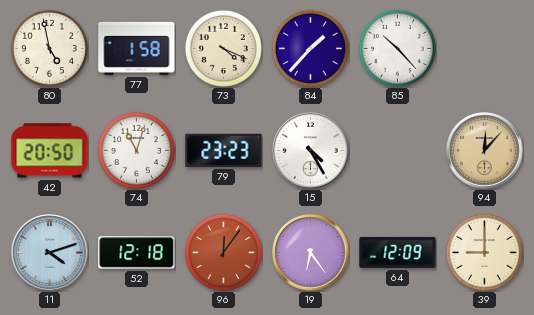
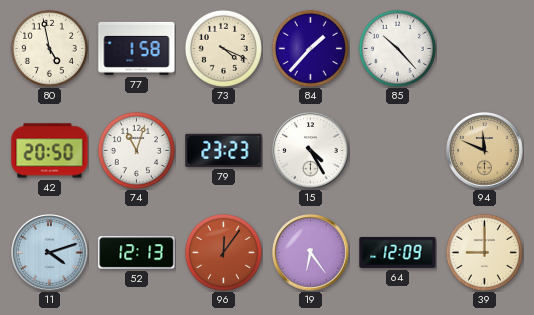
94: 12:07 -> 11:49
52: 12:18 -> 12:13
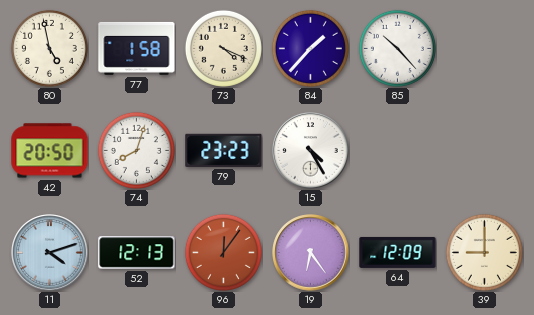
74: 11:03 -> 8:03
94: 11:49 -> none
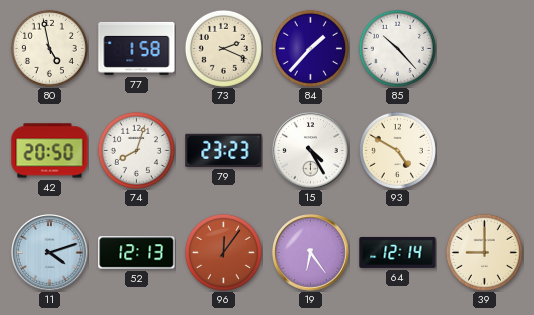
73: 4:19 -> 2:19
93: none -> 4:50
64: 12:09 -> 12:14
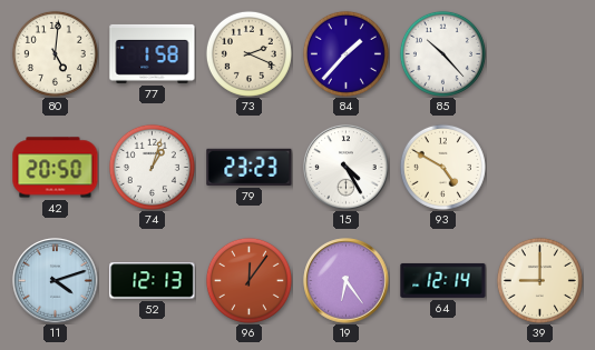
80: 4:58 -> 5:01
74: 8:03 -> 1:03
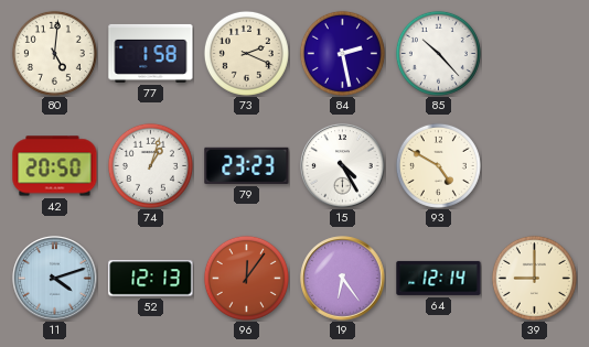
84: 1:37 -> 2:28
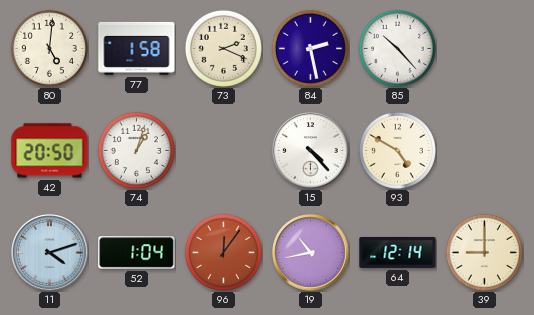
79: 23:23 -> none
15: 4:25 -> 4:23
52: 12:13 -> 1:04
19: 6:24 -> 10:43
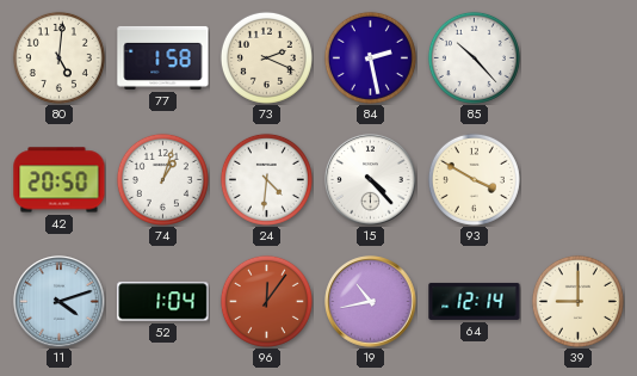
24: none -> 4:31
93: 4:50 -> 3:50
